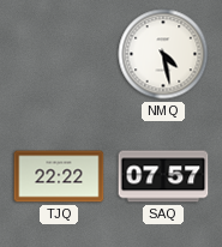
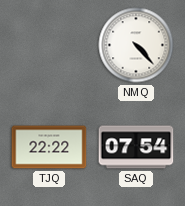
NMQ: 4:28 -> 4:23
SAQ: 07:57 -> 07:54
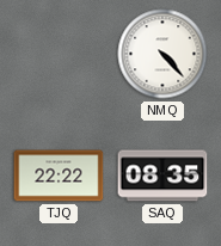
SAQ: 07:54 -> 08:35
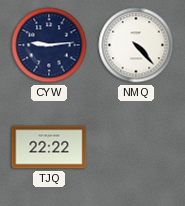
CYW: none -> 9:14
SAQ: 08:35 -> none
